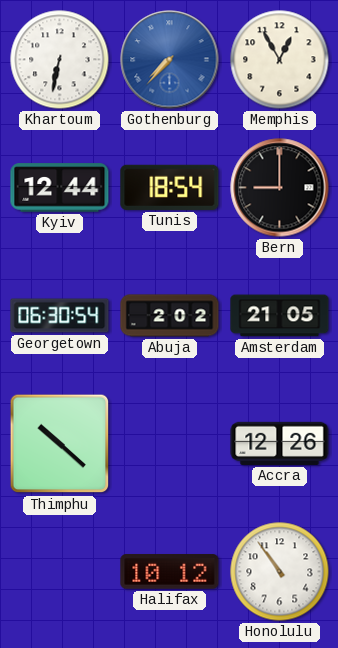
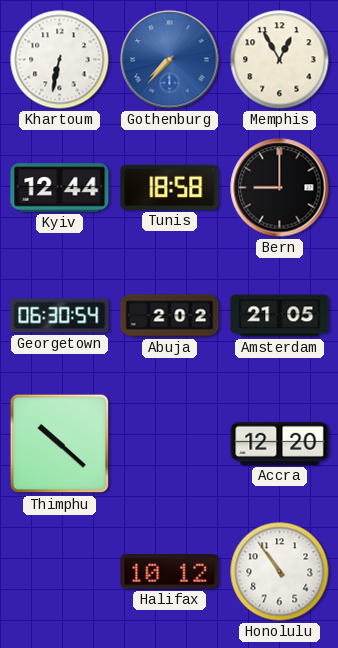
Tunis: 18:54 -> 18:58
Accra: 12:26 -> 12:20
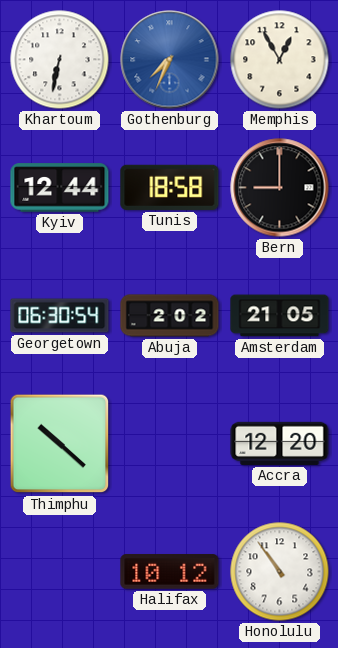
Gothenburg: 7:37 -> 7:34
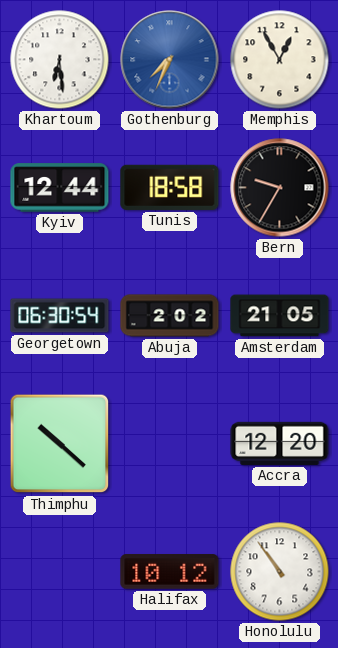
Khartoum: 6:32 -> 6:29
Bern: 9:00 -> 9:35
